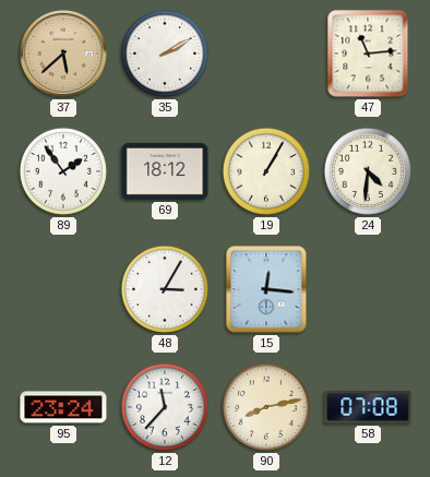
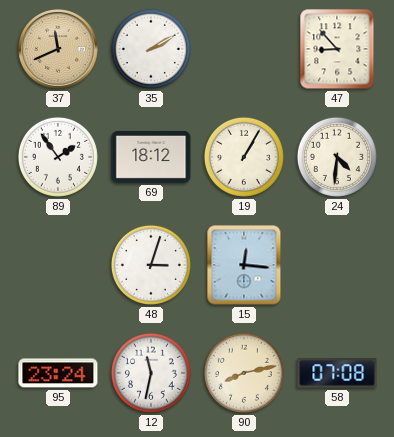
37: 5:38 -> 11:41
47: 11:14 -> 8:53
48: 3:05 -> 3:03
12: 11:37 -> 11:32
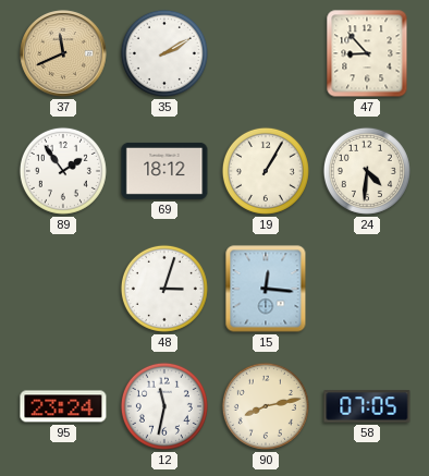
58: 07:08 -> 07:05
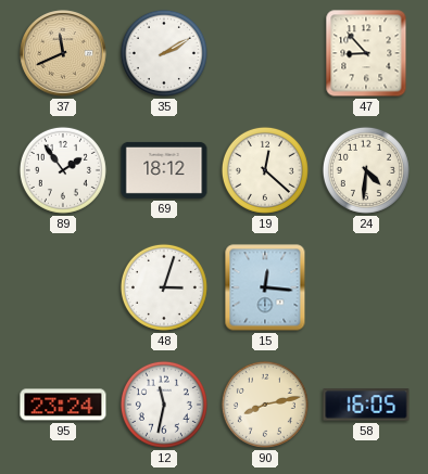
19: 1:05 -> 12:22
58: 07:05 -> 16:05
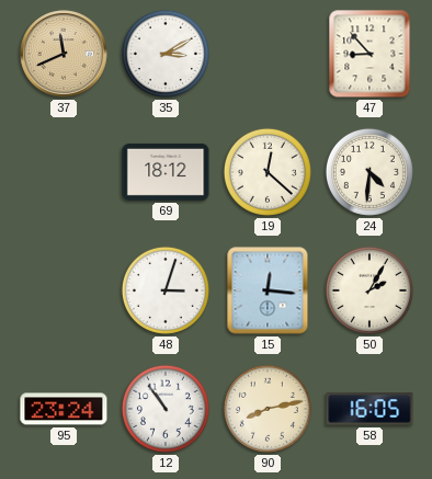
35: 2:10 -> 3:10
89: 1:54 -> none
50: none -> 2:05
12: 11:32 -> 10:54
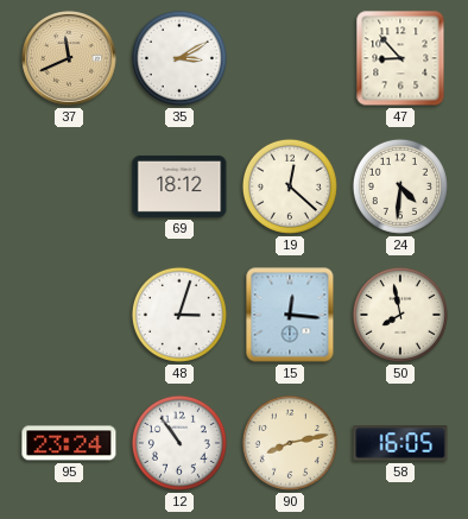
50: 2:05 -> 7:58
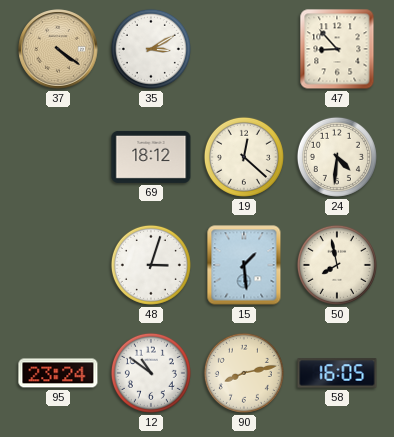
37: 11:41 -> 4:21
15: 12:16 -> 1:29
12: 10:54 -> 10:51
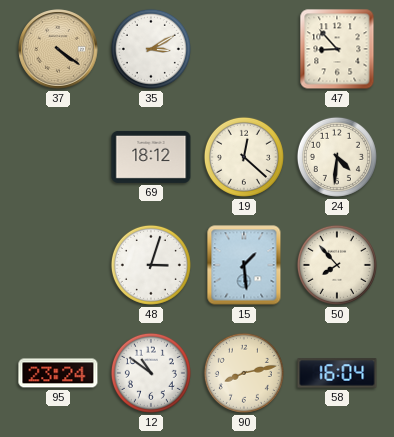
50: 7:58 -> 7:53
58: 16:05 -> 16:04
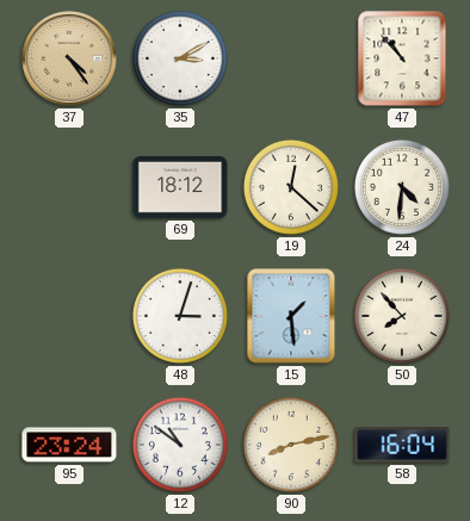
37: 4:21 -> 4:24
47: 8:53 -> 10:53
